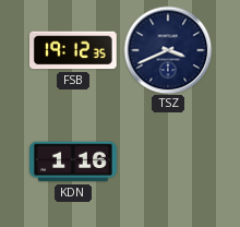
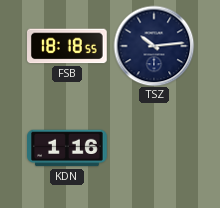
FSB: 19:12 -> 18:18
TSZ: 3:41 -> 10:14
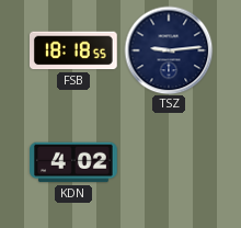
TSZ: 10:14 -> 9:14
KDN: 1:16 -> 4:02
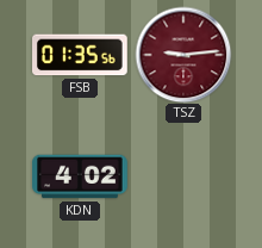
FSB: 18:18 -> 01:35
TSZ dial: navy -> burgundy
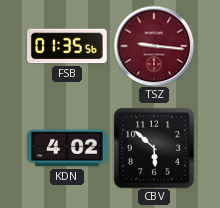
TSZ: 9:14 -> 9:16
CBV: none -> 5:52
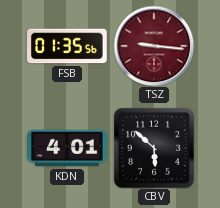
KDN: 4:02 -> 4:01
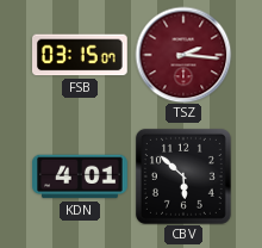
FSB: 01:35 -> 03:15
TSZ: 9:16 -> 2:16
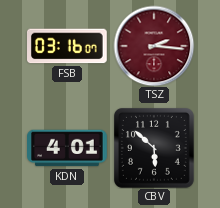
FSB: 03:15 -> 03:16
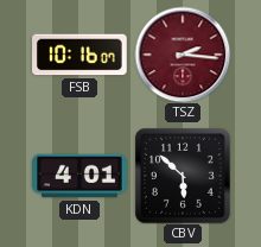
FSB: 03:16 -> 10:16
